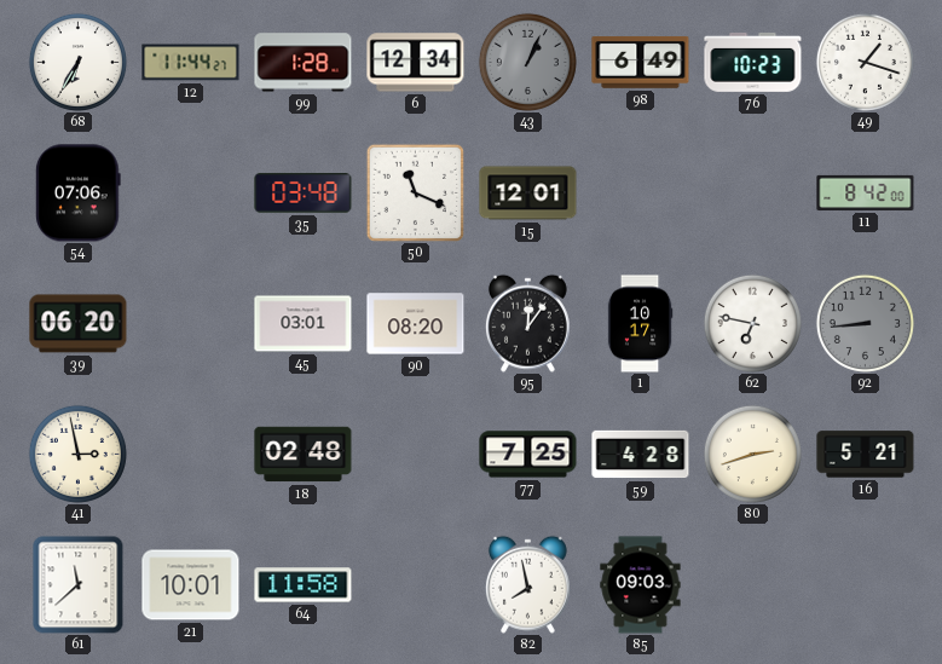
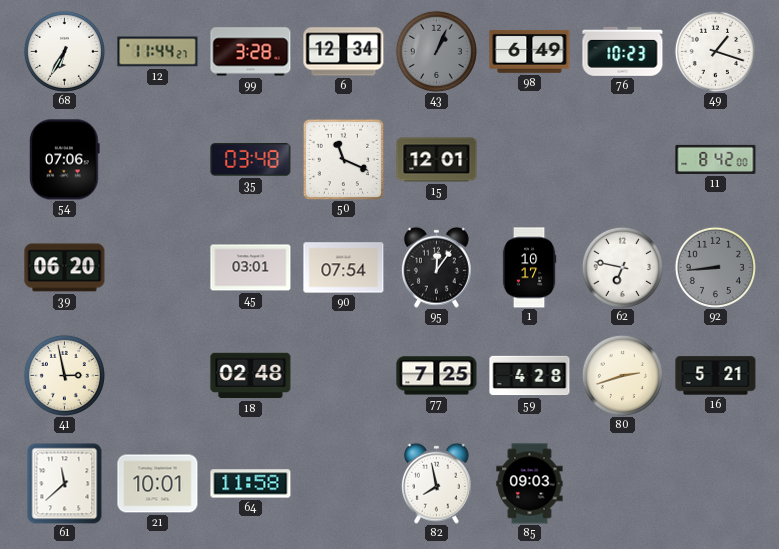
99: 1:28 -> 3:28
90: 08:20 -> 07:54
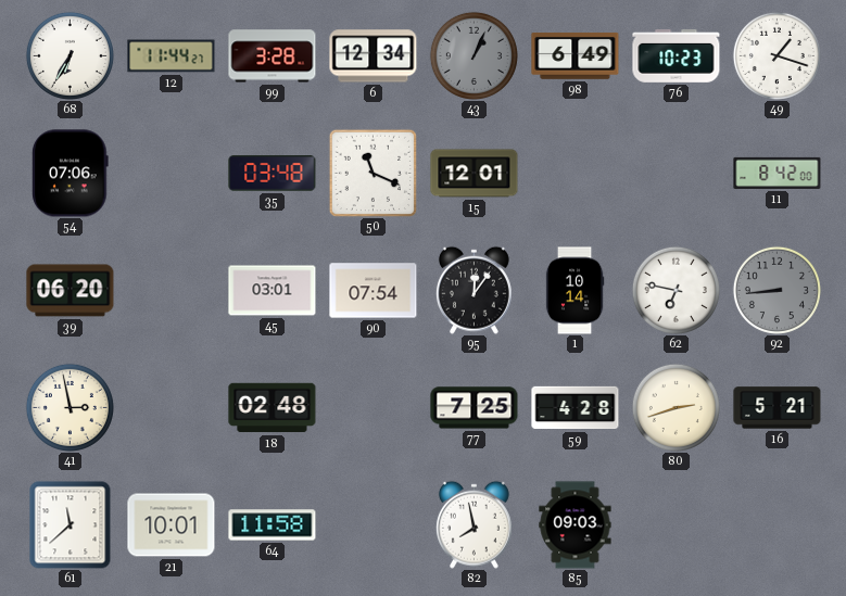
1: 10:17 -> 10:14
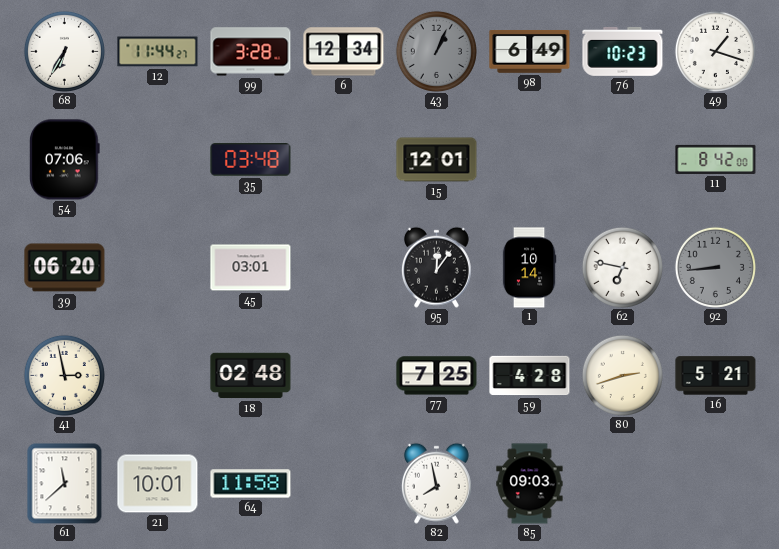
50: 11:19 -> none
90: 07:54 -> none
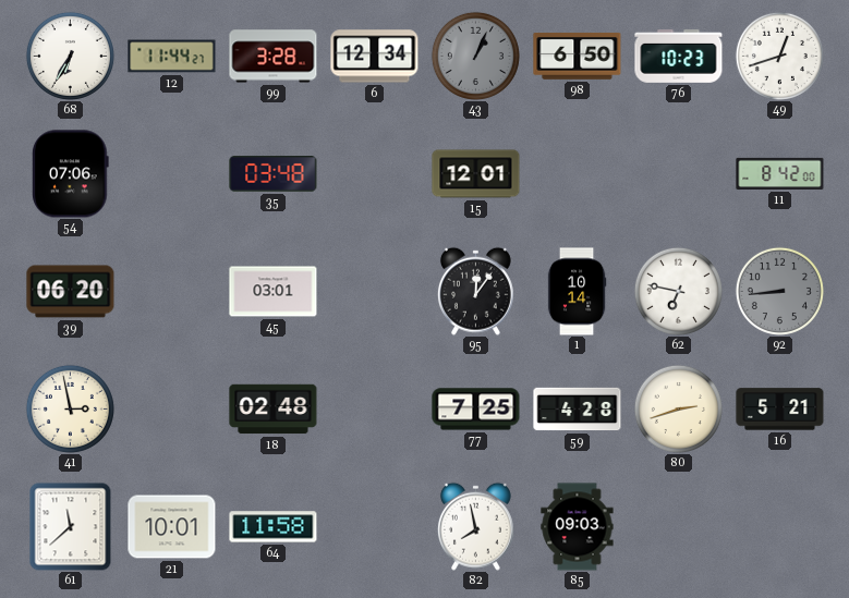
98: 6:49 -> 6:50
49: 1:18 -> 12:42
